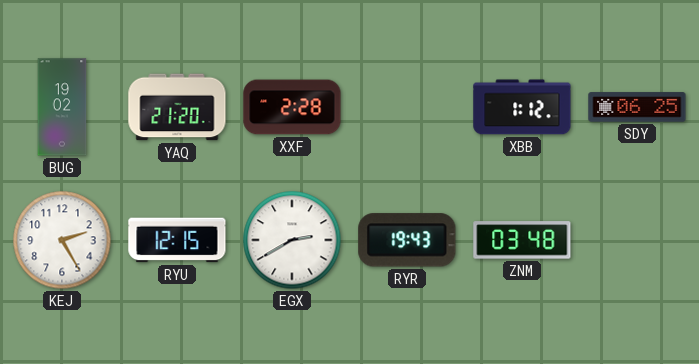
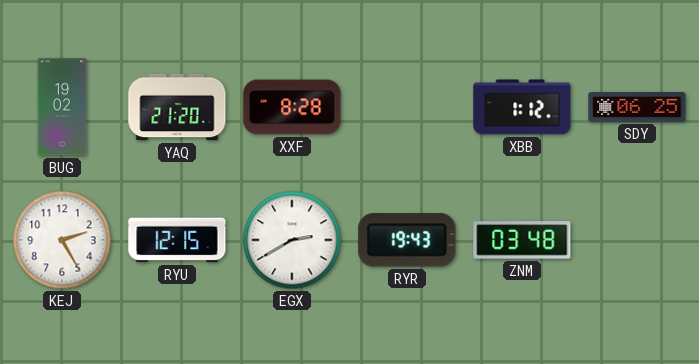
XXF: 2:28 -> 8:28
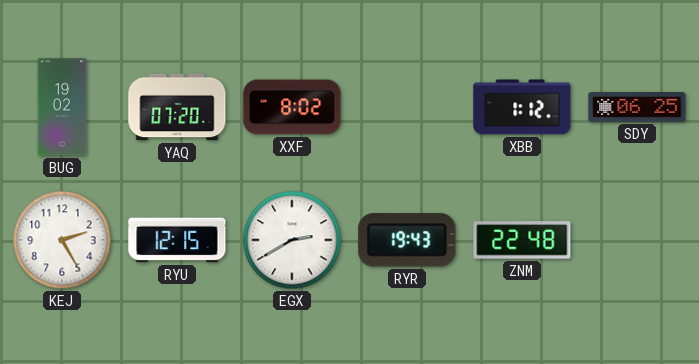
YAQ: 21:20 -> 07:20
XXF: 8:28 -> 8:02
ZNM: 03:48 -> 22:48
